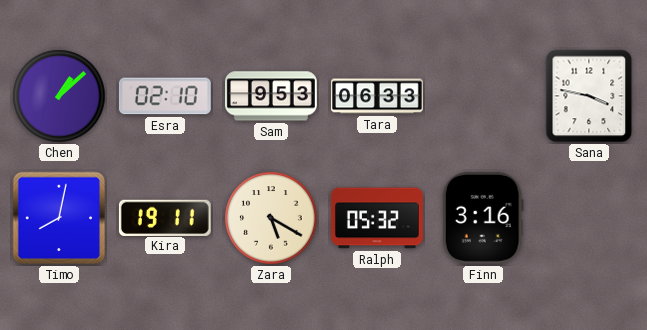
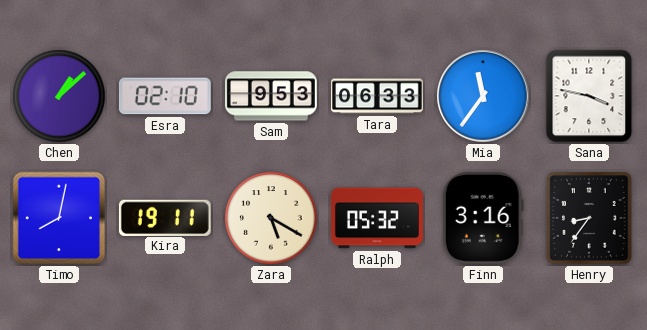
Mia: none -> 11:36
Henry: none -> 8:36
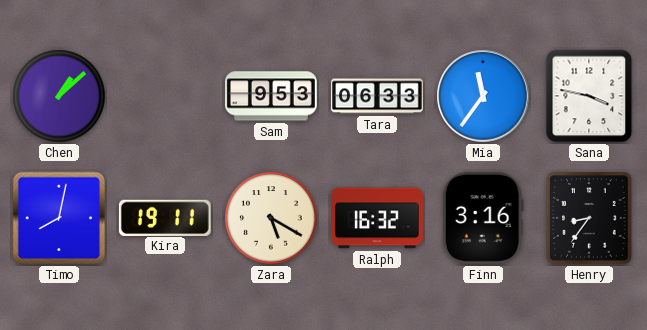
Esra: 02:10 -> none
Ralph: 05:32 -> 16:32
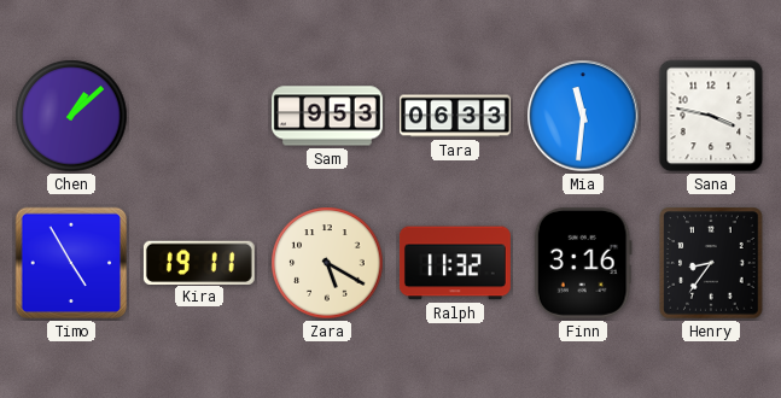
Mia: 11:36 -> 11:31
Timo: 8:02 -> 4:55
Ralph: 16:32 -> 11:32
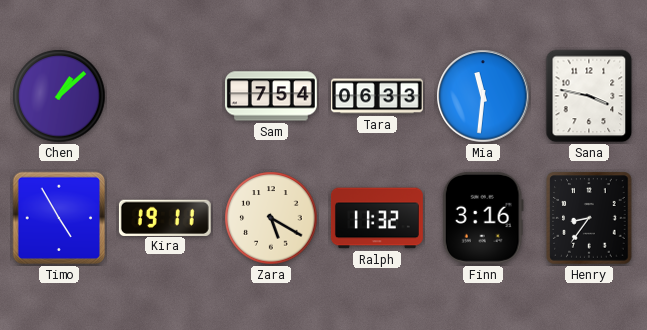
Sam: 9:53 -> 7:54
